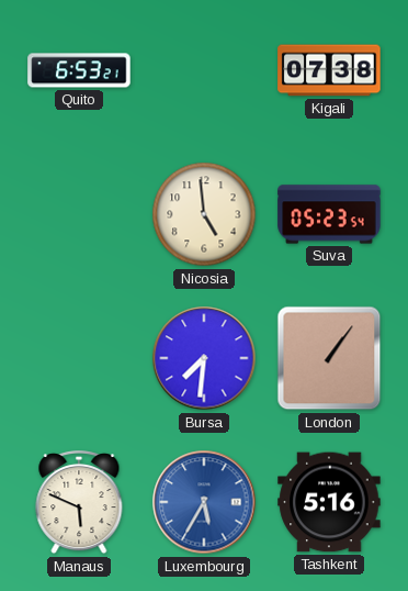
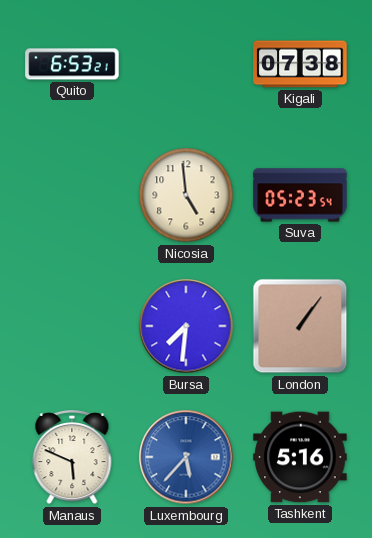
Luxembourg: 5:35 -> 5:37
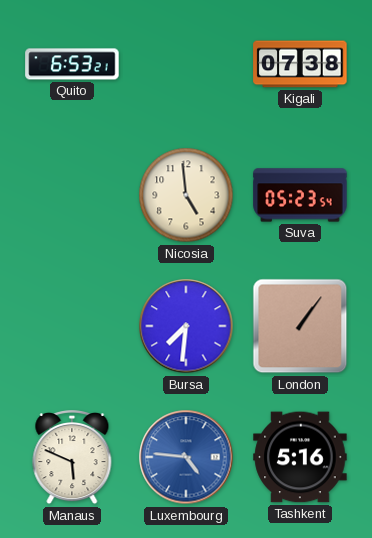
Luxembourg: 5:37 -> 4:46
